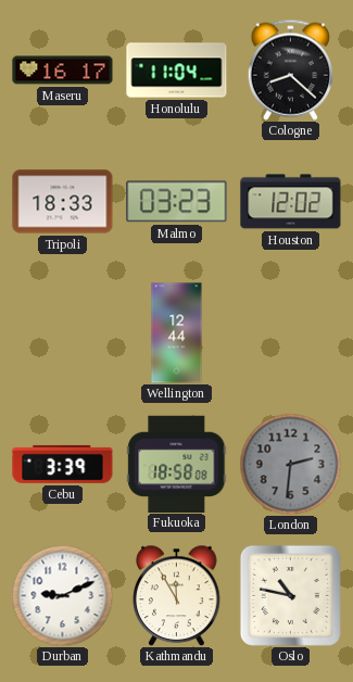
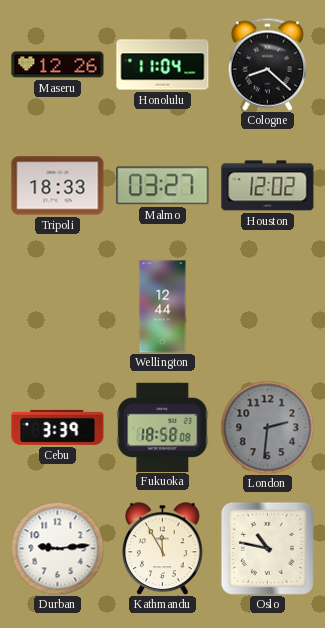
Maseru: 16:17 -> 12:26
Malmo: 03:23 -> 03:27
Durban: 9:11 -> 9:14
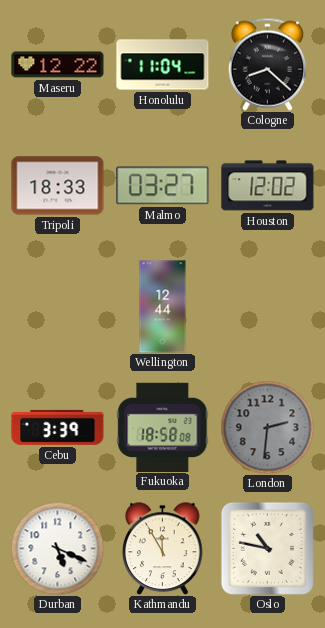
Maseru: 12:26 -> 12:22
Durban: 9:14 -> 5:19
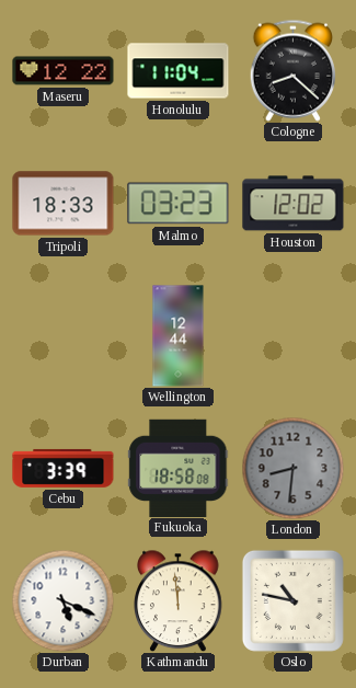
Malmo: 03:27 -> 03:23
London: 2:31 -> 8:31
Kathmandu: 11:55 -> 11:59
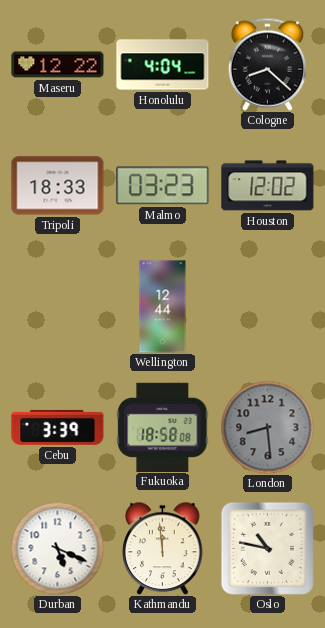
Honolulu: 11:04 -> 4:04
London: 8:31 -> 8:29
